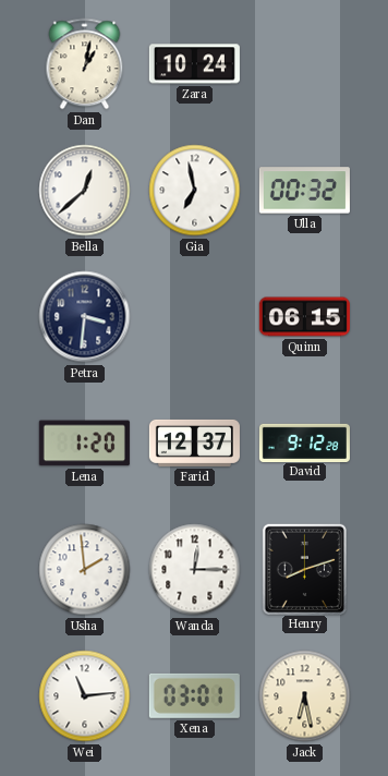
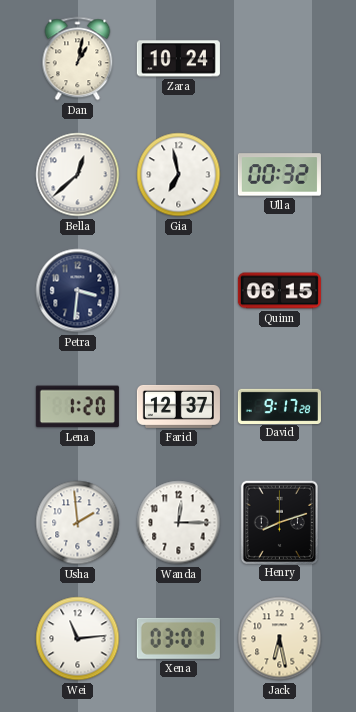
David: 9:12 -> 9:17
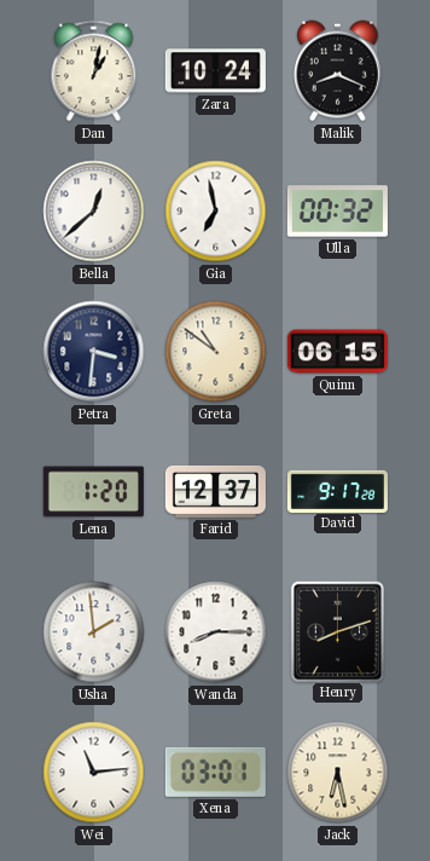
Malik: none -> 8:19
Greta: none -> 10:51
Wanda: 12:15 -> 8:15
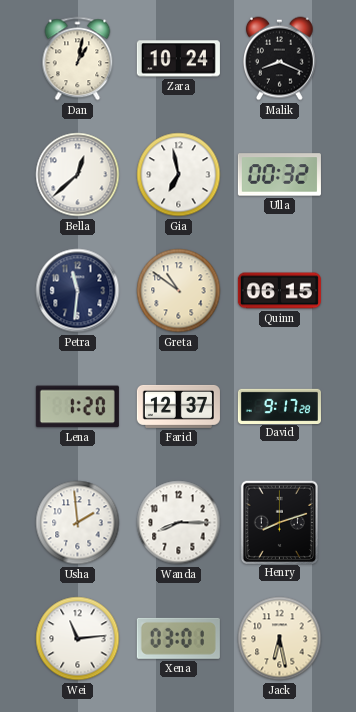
Petra: 3:31 -> 11:31
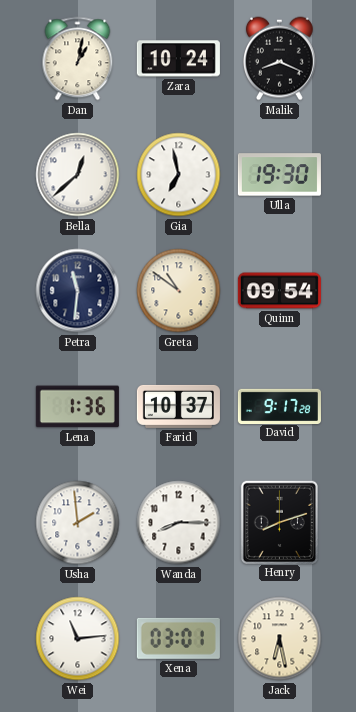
Ulla: 00:32 -> 19:30
Quinn: 06:15 -> 09:54
Lena: 1:20 -> 1:36
Farid: 12:37 -> 10:37
